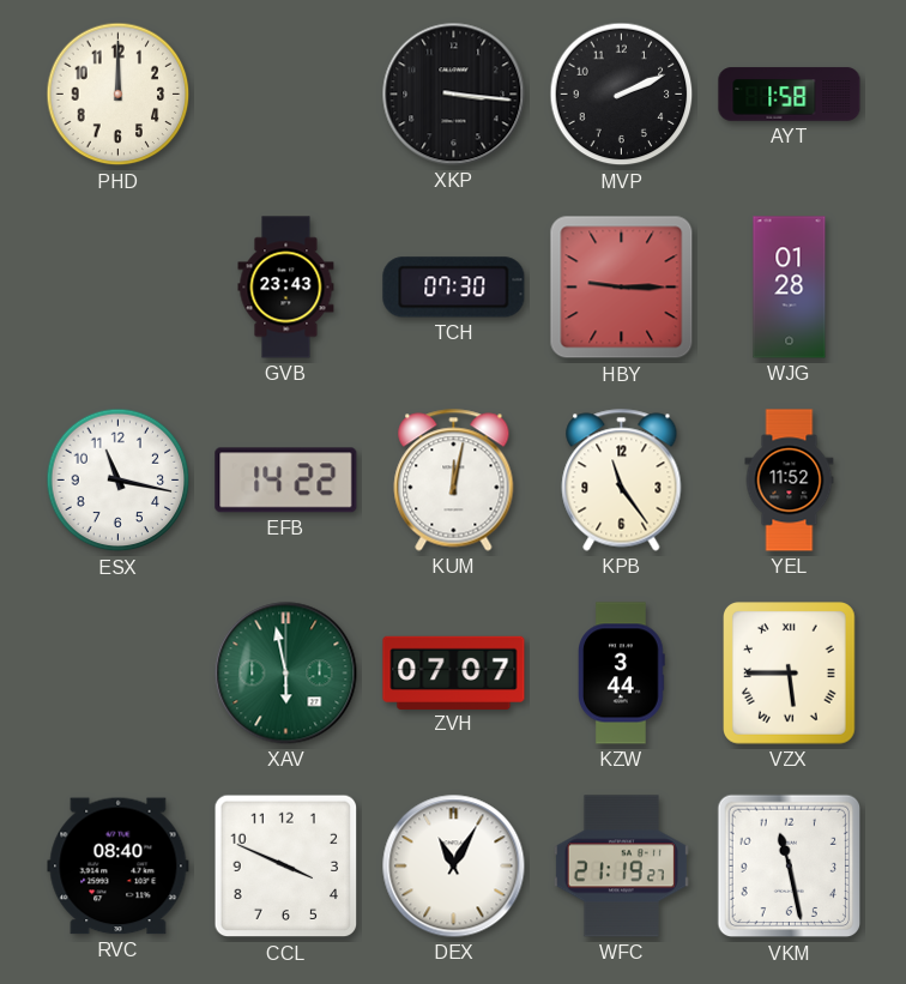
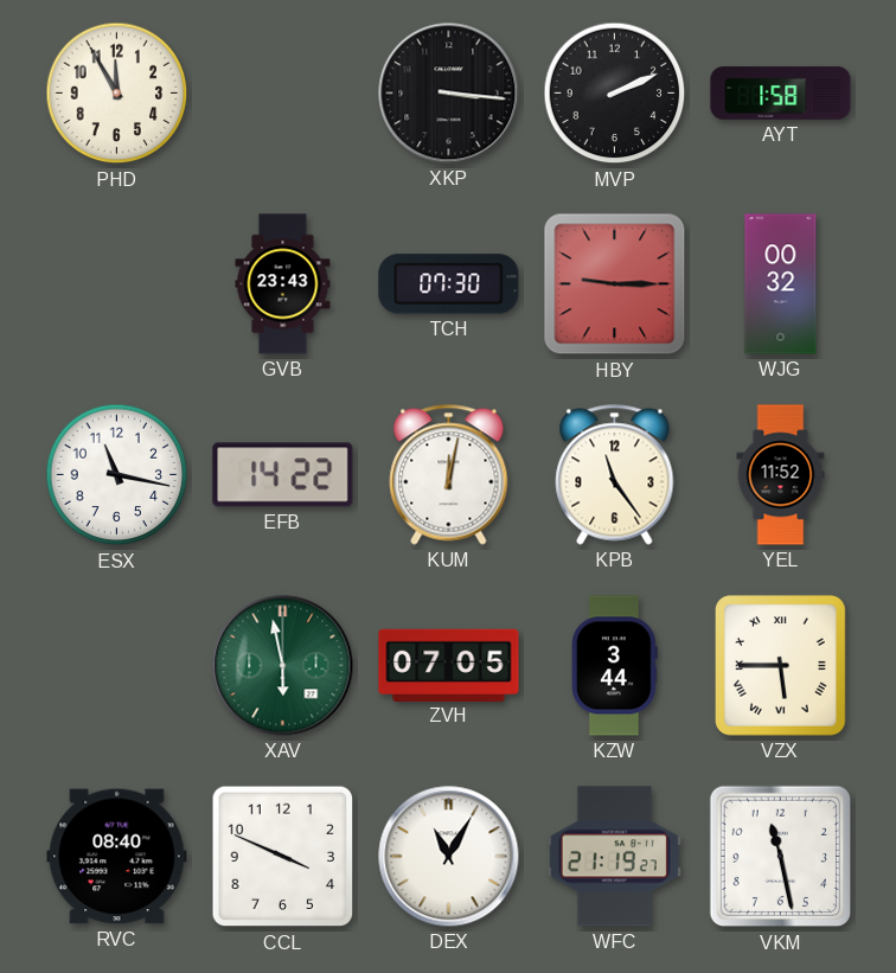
PHD: 12:00 -> 11:55
WJG: 01:28 -> 00:32
ZVH: 07:07 -> 07:05
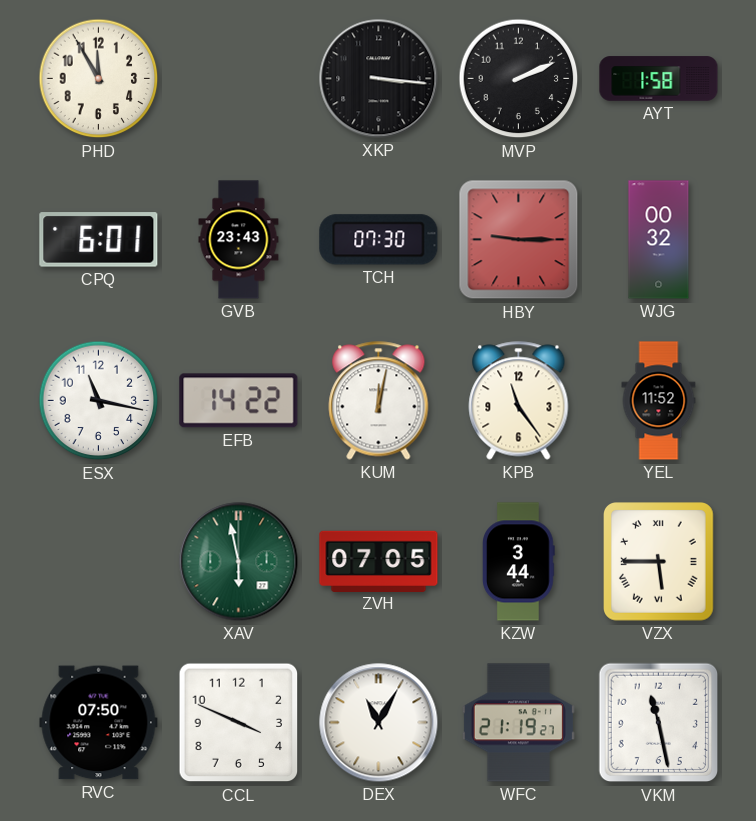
CPQ: none -> 6:01
RVC: 08:40 -> 07:50
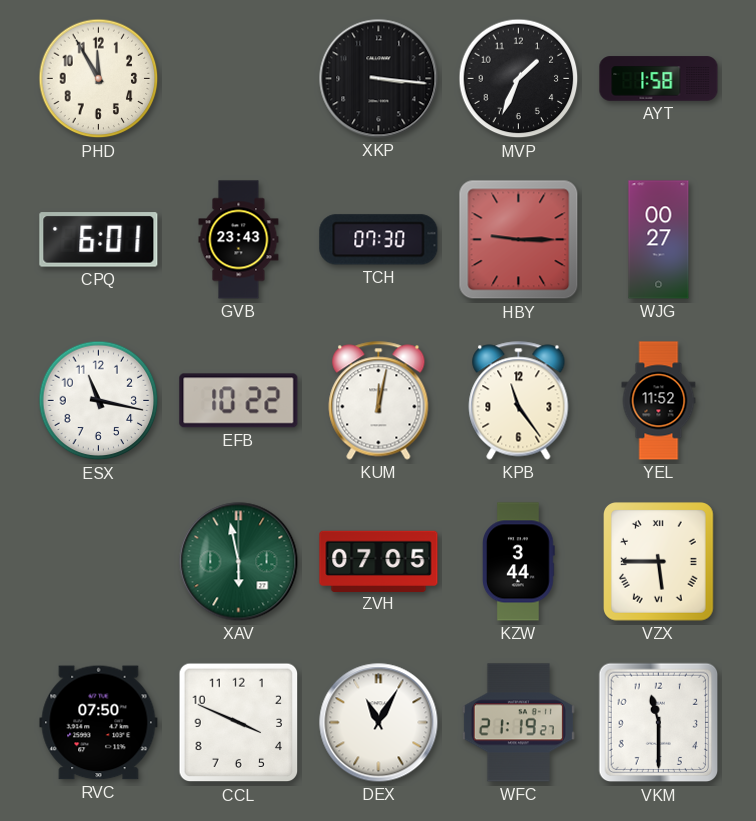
MVP: 2:11 -> 1:34
WJG: 00:32 -> 00:27
EFB: 14:22 -> 10:22
VKM: 11:28 -> 11:30
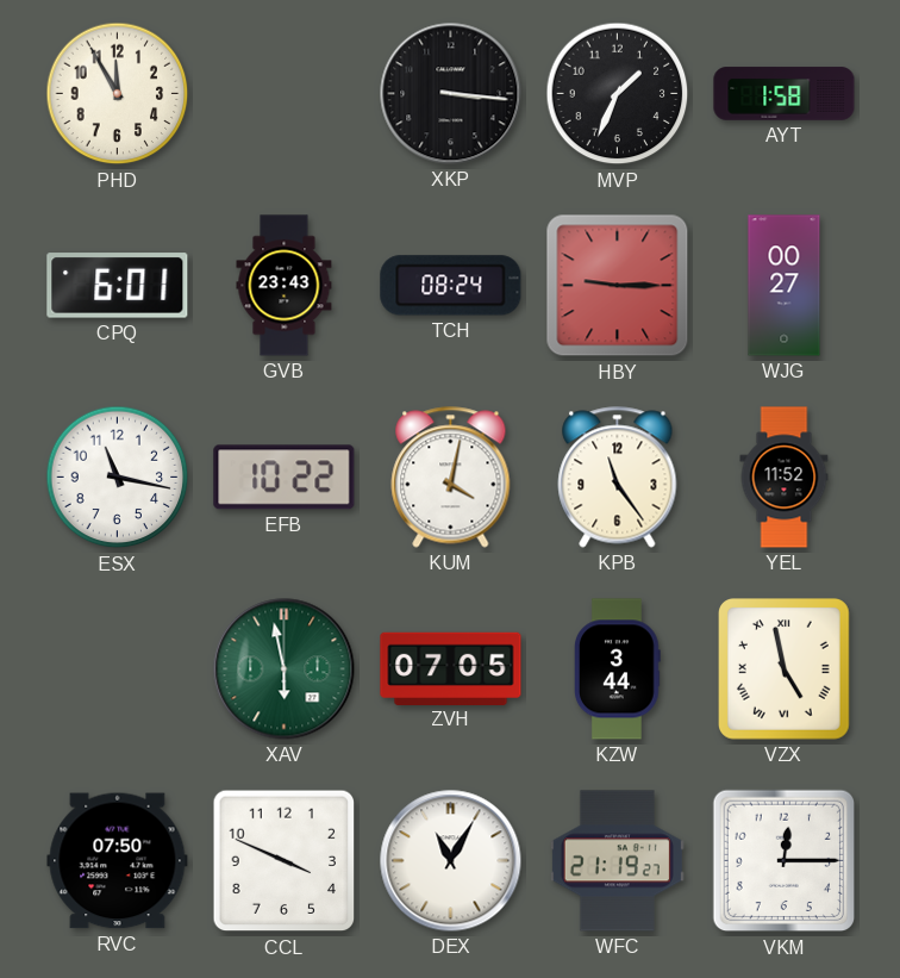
TCH: 07:30 -> 08:24
KUM: 12:02 -> 4:02
VZX: 5:45 -> 4:58
VKM: 11:30 -> 12:15
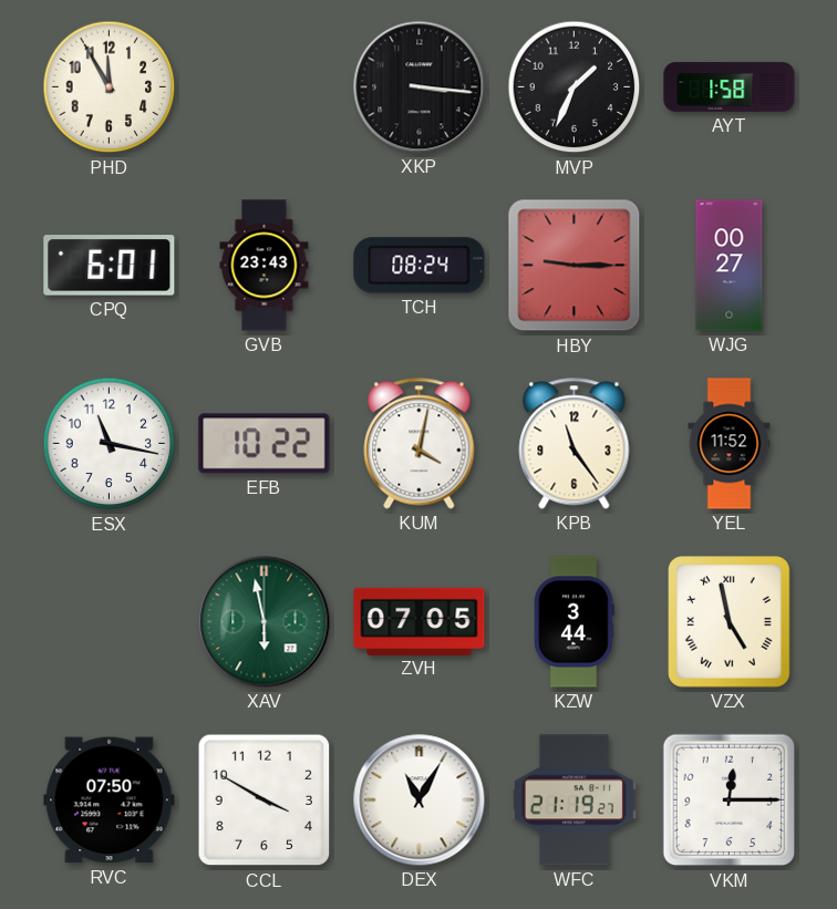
CCL: 3:49 -> 3:50
